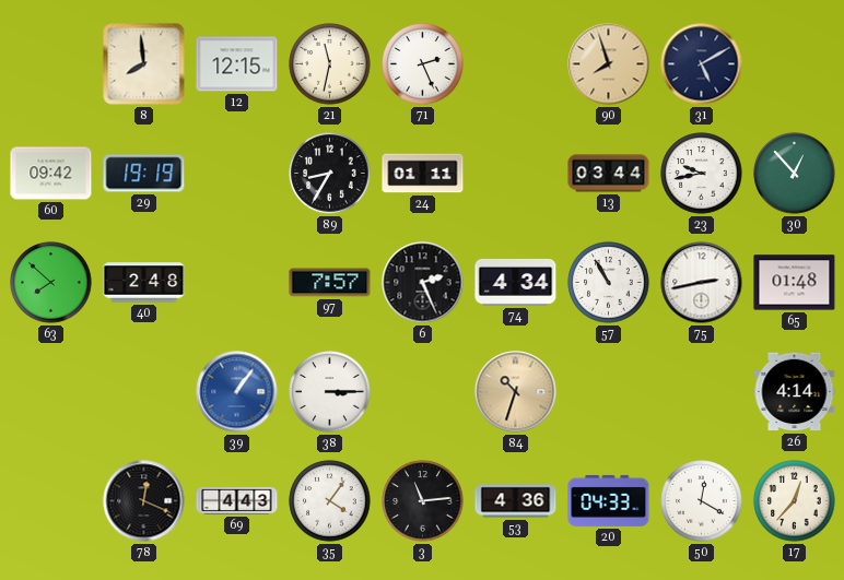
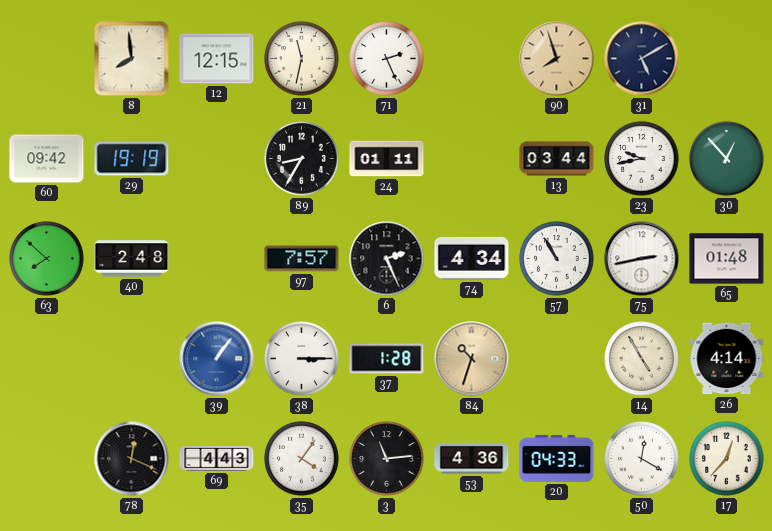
37: none -> 1:28
14: none -> 4:55
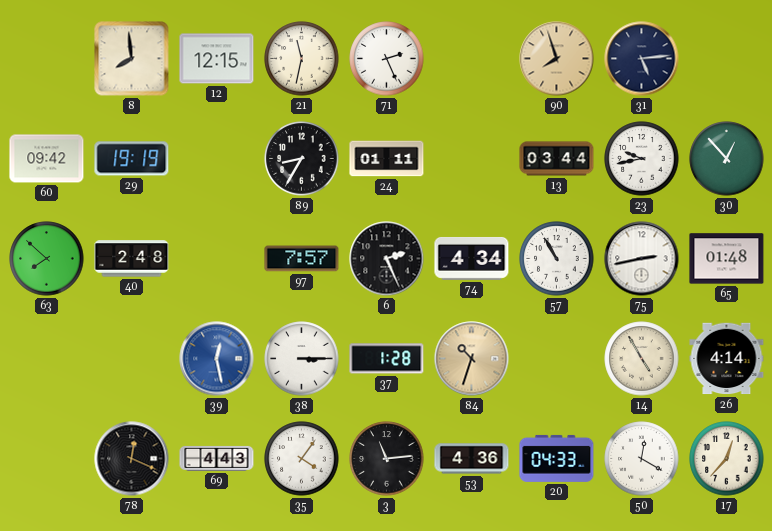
31: 5:10 -> 5:14
39: 1:06 -> 12:28
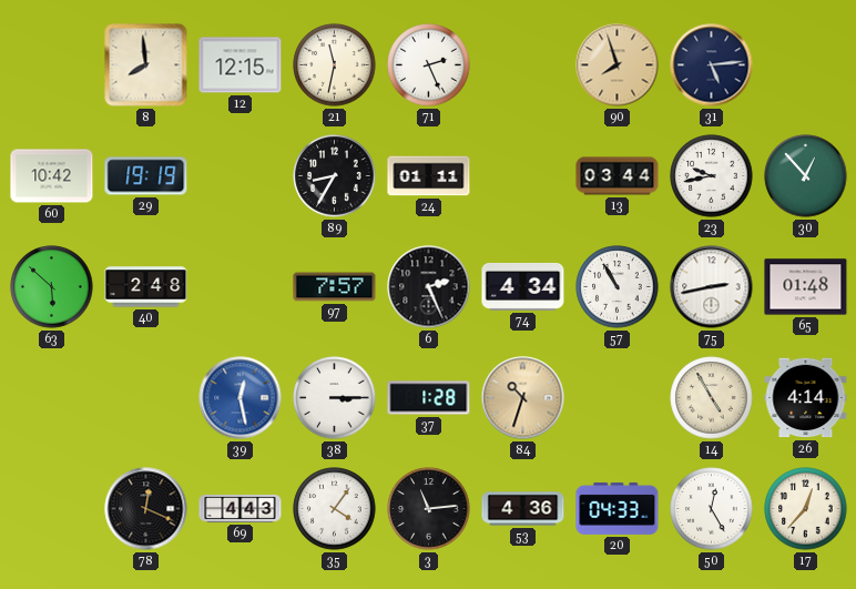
60: 09:42 -> 10:42
63: 7:52 -> 5:52
50: 12:20 -> 12:25
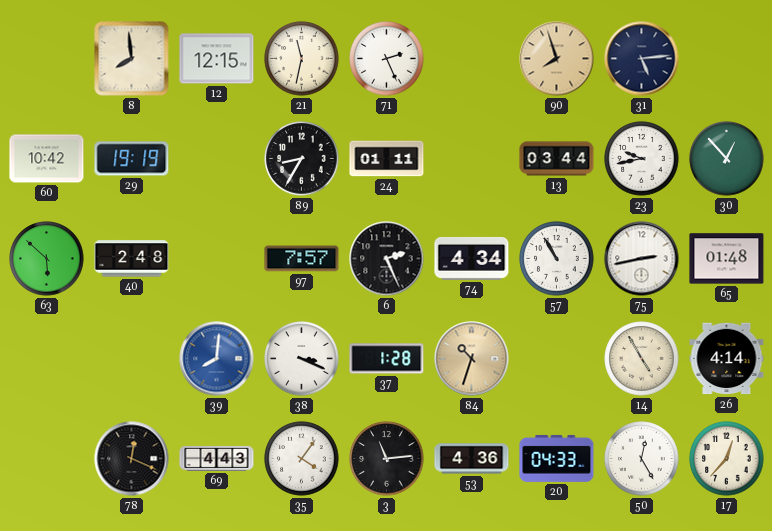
39: 12:28 -> 8:01
38: 3:15 -> 3:19
